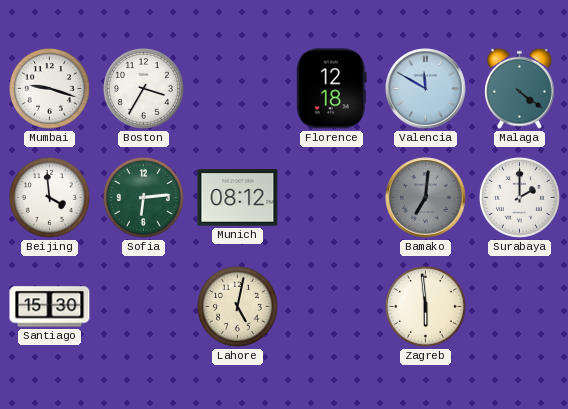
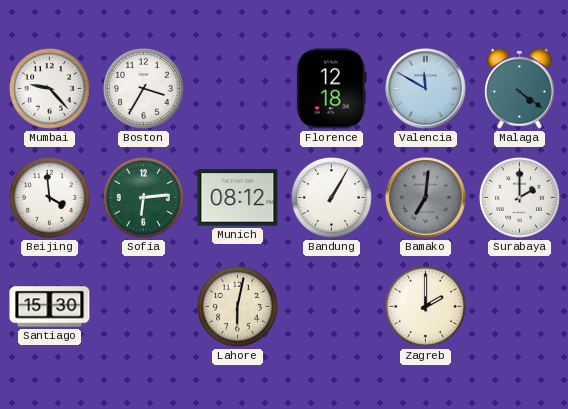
Mumbai: 9:18 -> 9:23
Bandung: none -> 1:05
Lahore: 5:02 -> 6:02
Zagreb: 5:59 -> 2:00
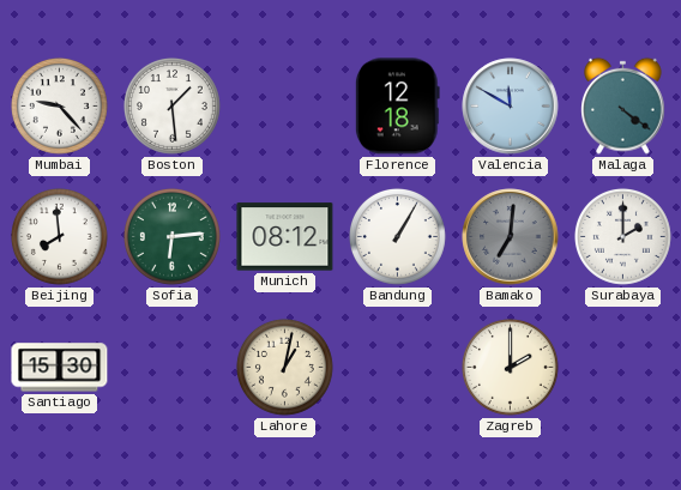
Boston: 3:35 -> 1:29
Beijing: 3:59 -> 7:59
Lahore: 6:02 -> 1:02
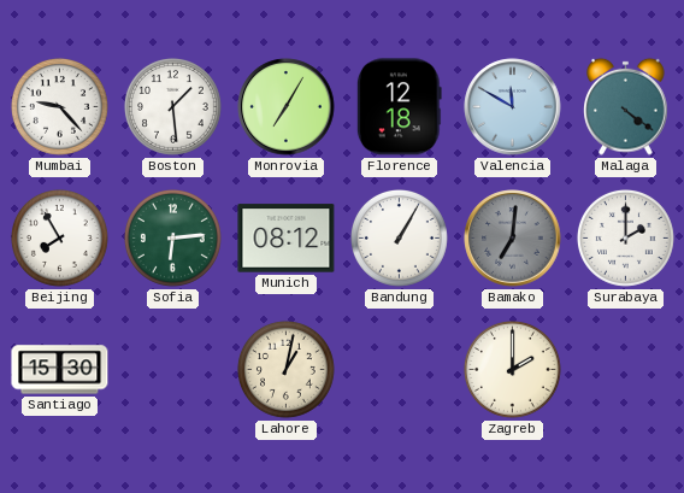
Monrovia: none -> 7:05
Beijing: 7:59 -> 7:55
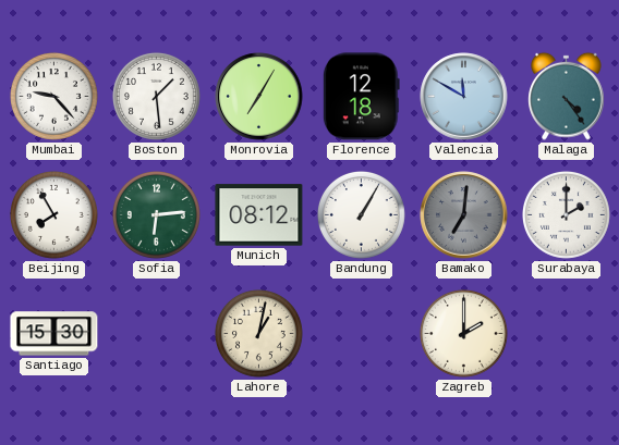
Malaga: 4:21 -> 4:24
